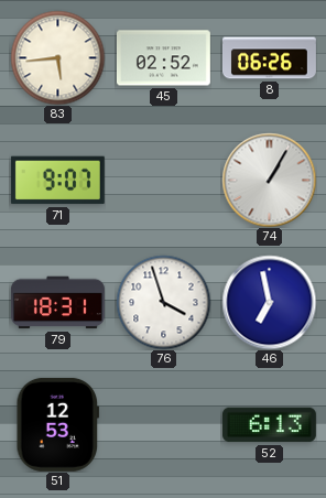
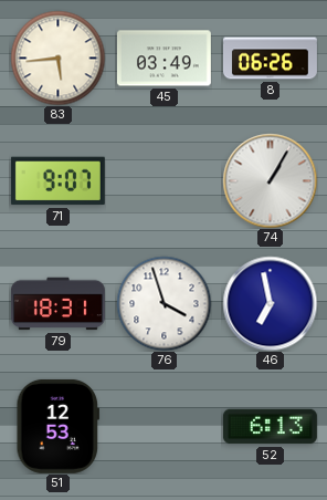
45: 02:52 -> 03:49
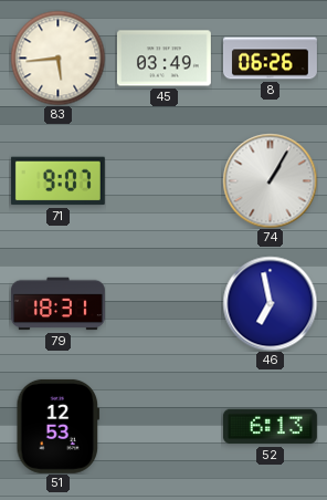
76: 3:57 -> none
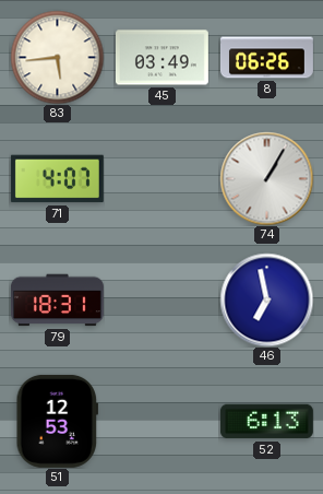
71: 9:07 -> 4:07
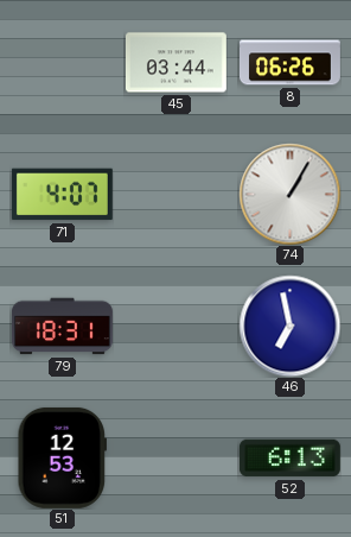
83: 5:44 -> none
45: 03:49 -> 03:44
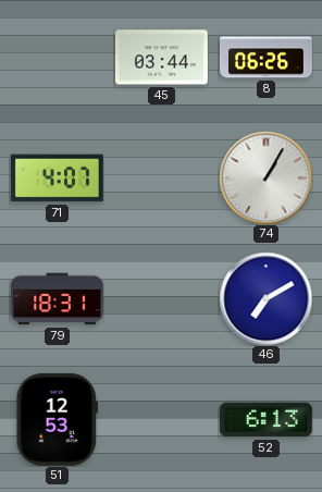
46: 6:58 -> 7:10
